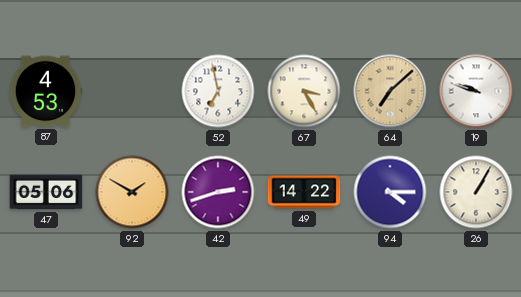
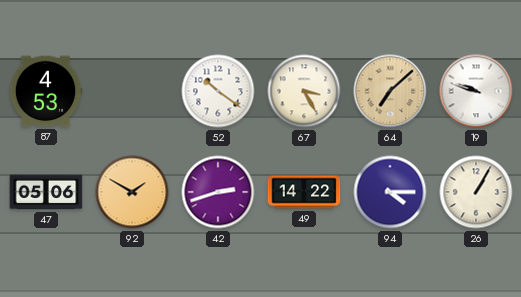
52: 6:58 -> 10:21
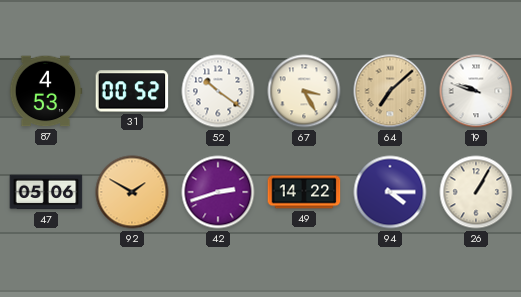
31: none -> 00:52
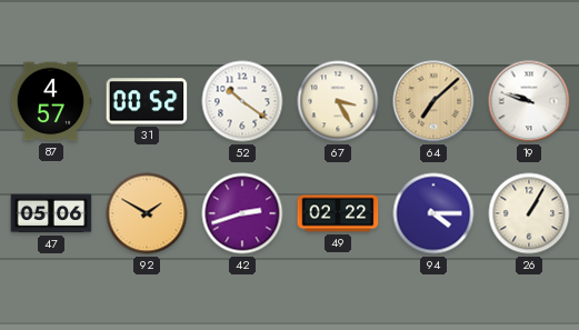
87: 4:53 -> 4:57
49: 14:22 -> 02:22
